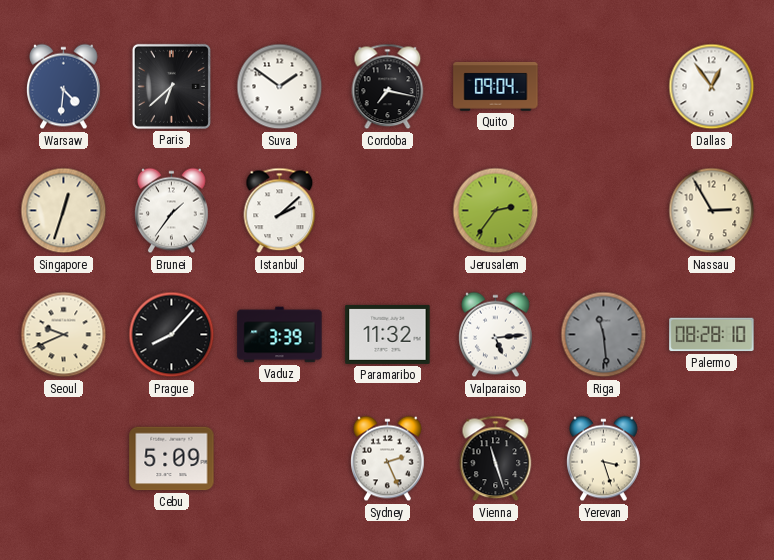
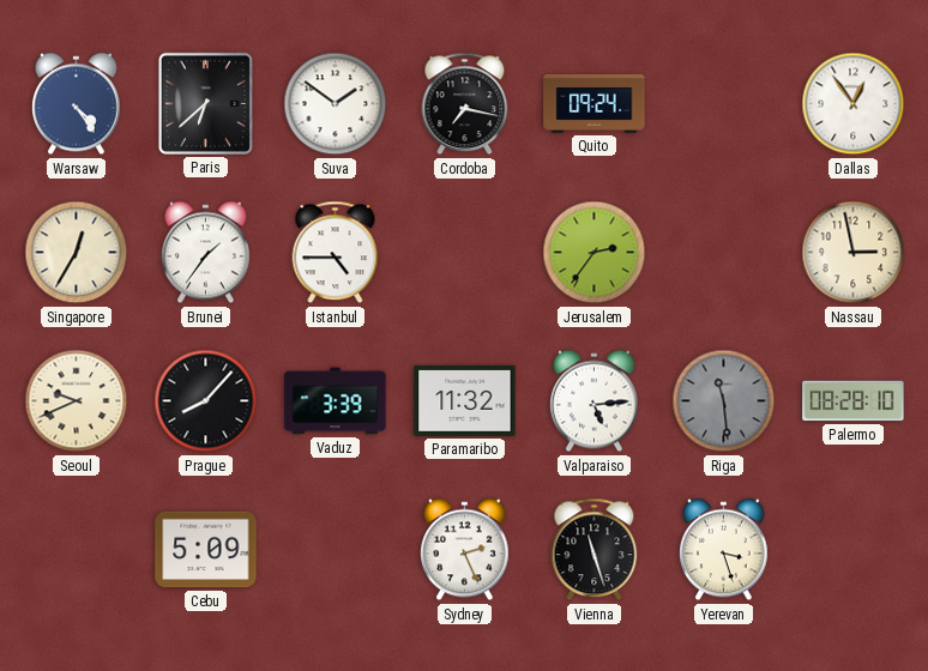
Warsaw: 4:31 -> 4:24
Quito: 09:04 -> 09:24
Singapore: 12:33 -> 12:35
Istanbul: 2:08 -> 4:45
Nassau: 2:55 -> 2:58
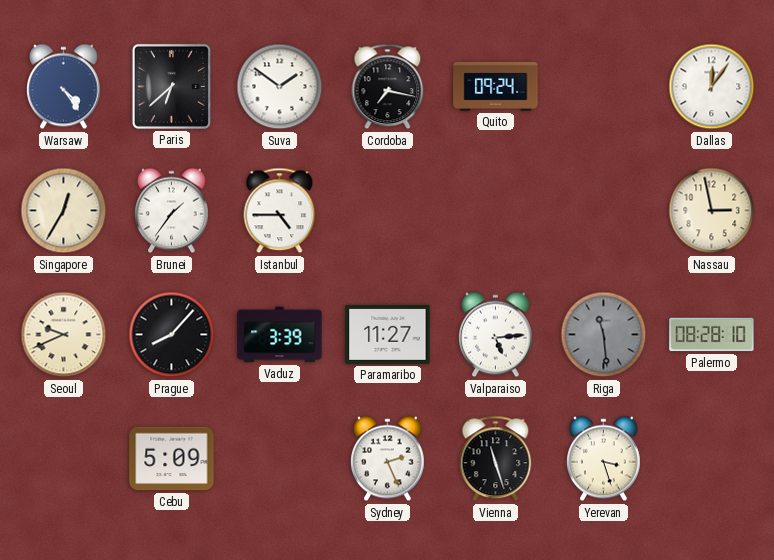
Dallas: 12:54 -> 12:06
Jerusalem: 2:36 -> none
Paramaribo: 11:32 -> 11:27
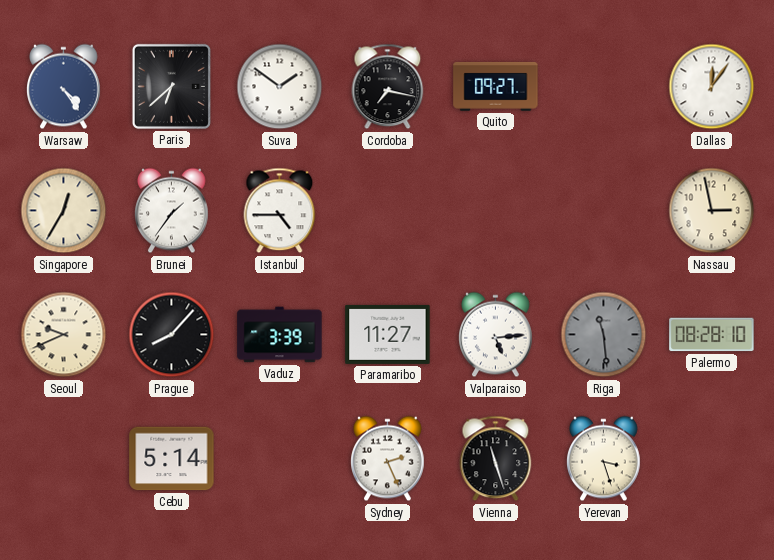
Quito: 09:24 -> 09:27
Cebu: 5:09 -> 5:14
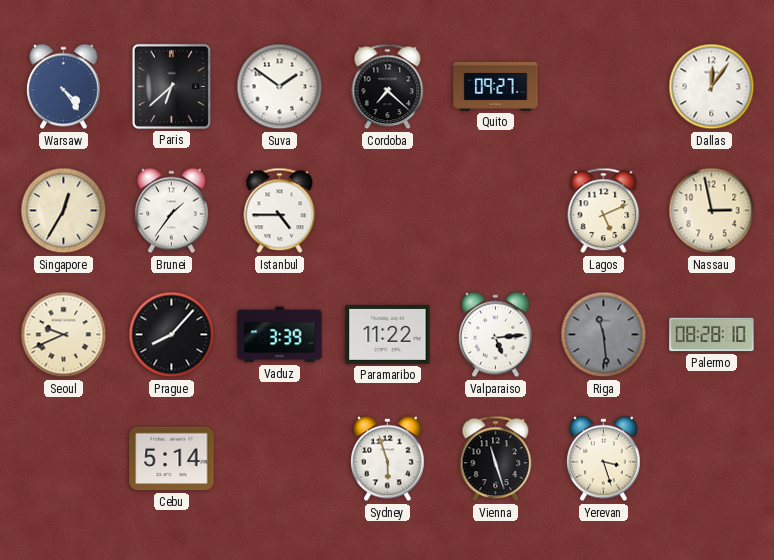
Cordoba: 7:17 -> 7:22
Lagos: none -> 5:11
Paramaribo: 11:27 -> 11:22
Sydney: 2:26 -> 5:57
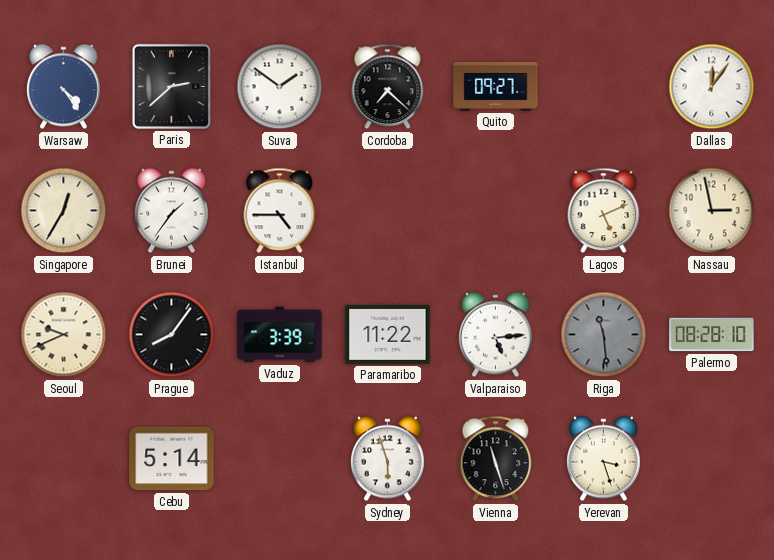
Paris: 6:38 -> 2:38
Prague: 8:07 -> 8:06
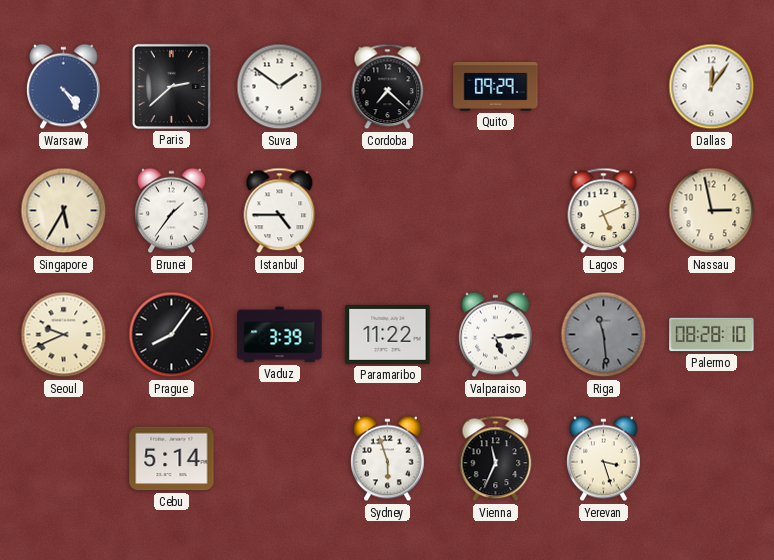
Quito: 09:27 -> 09:29
Singapore: 12:35 -> 5:35
Vienna: 11:27 -> 11:34
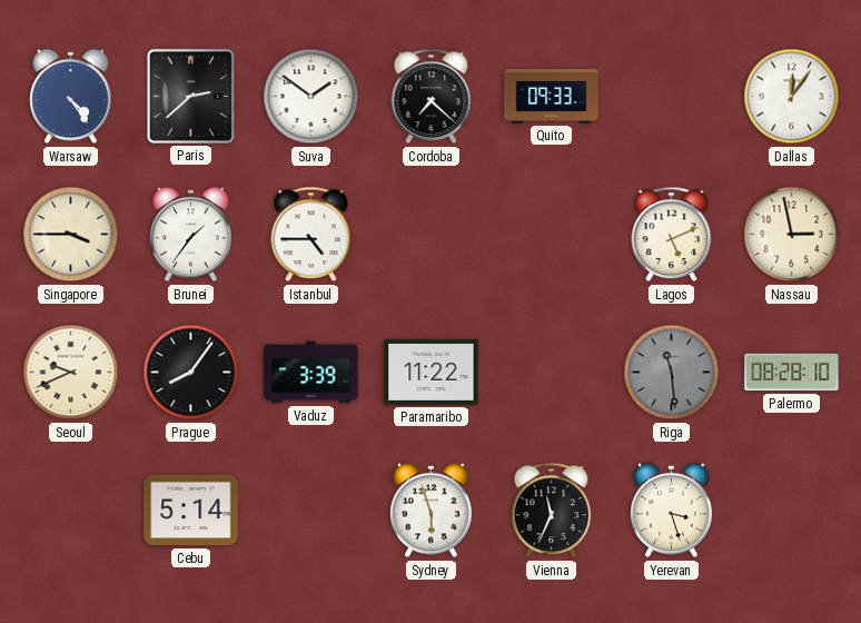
Quito: 09:29 -> 09:33
Singapore: 5:35 -> 3:45
Valparaiso: 5:14 -> none
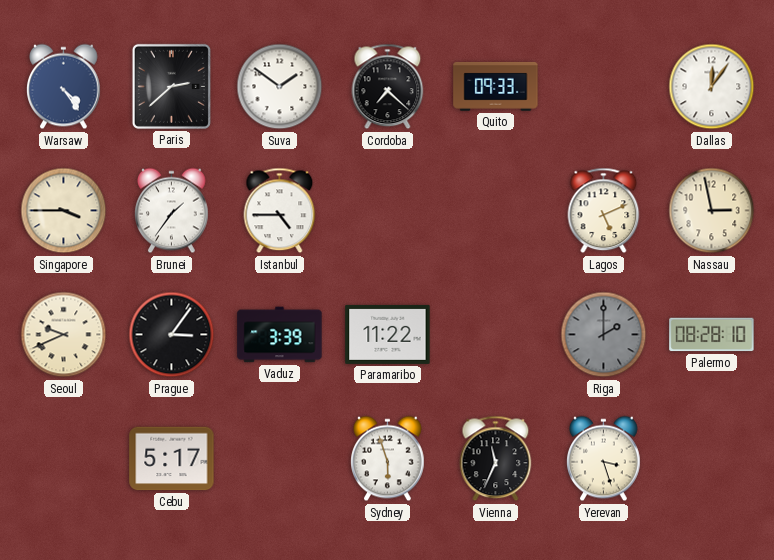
Prague: 8:06 -> 3:06
Riga: 11:29 -> 2:00
Cebu: 5:14 -> 5:17
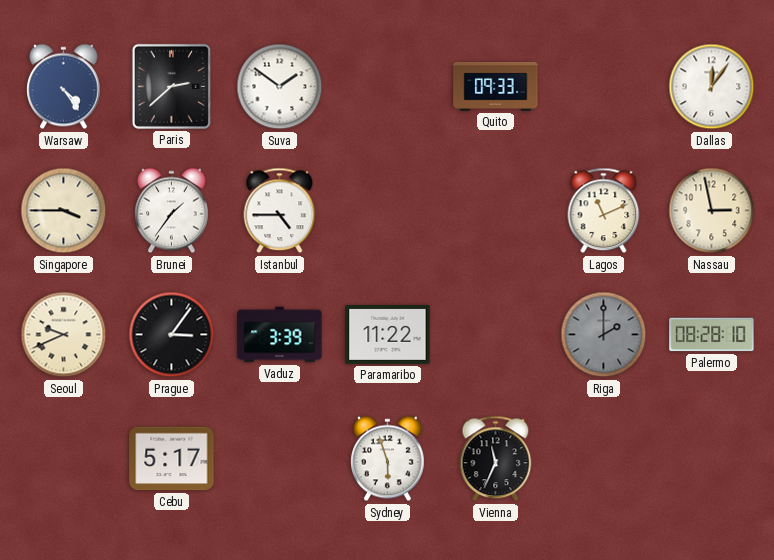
Cordoba: 7:22 -> none
Lagos: 5:11 -> 11:11
Yerevan: 3:27 -> none
